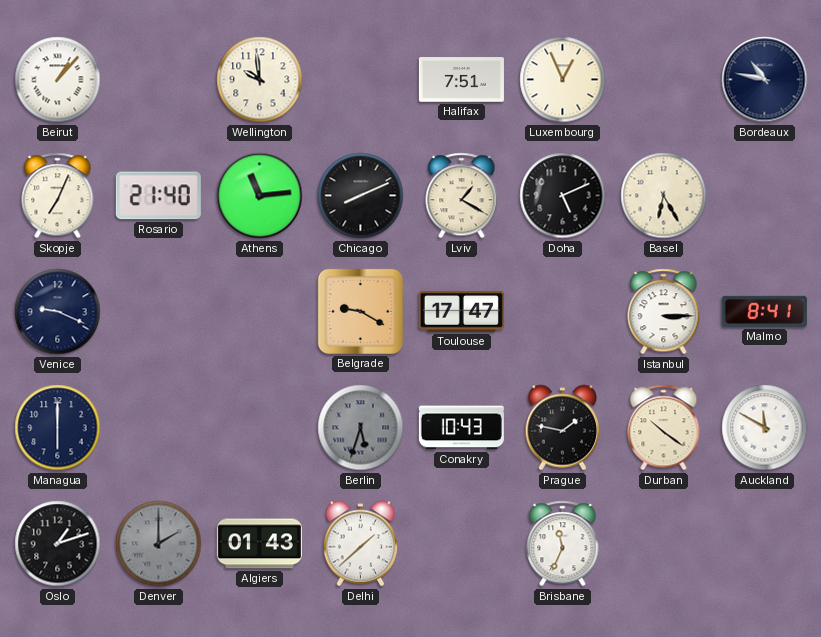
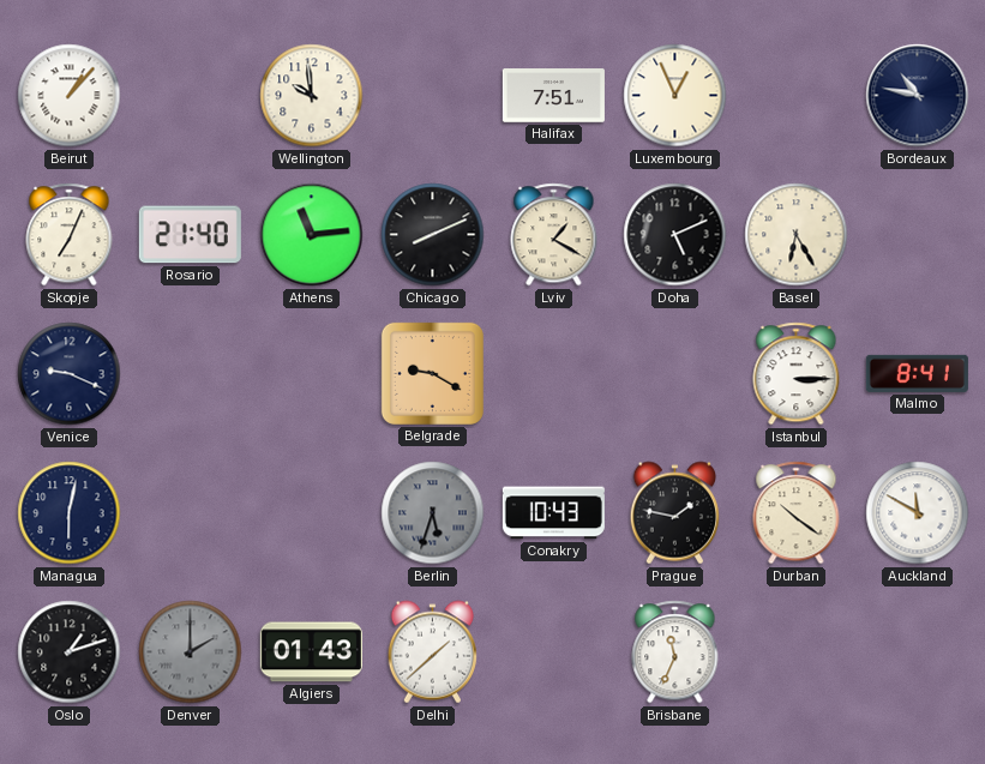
Toulouse: 17:47 -> none
Managua: 6:00 -> 6:02
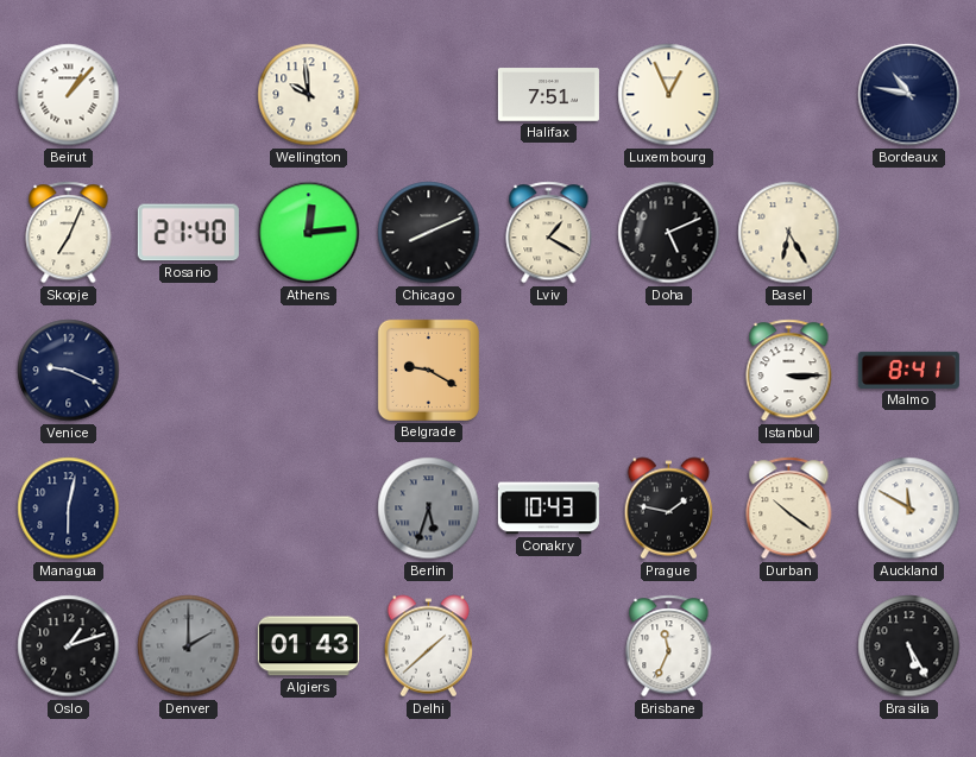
Athens: 11:14 -> 12:14
Brasilia: none -> 5:25
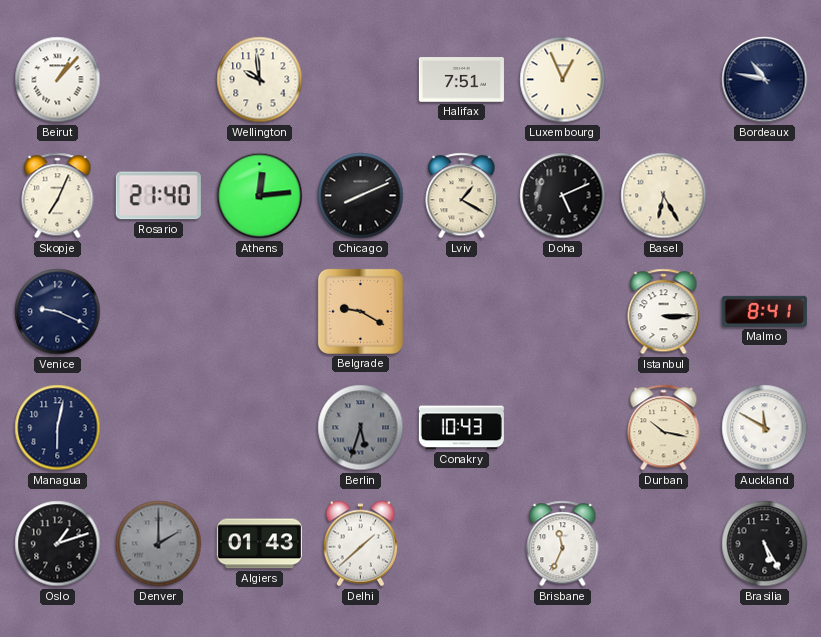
Prague: 1:47 -> none
Durban: 10:21 -> 10:17
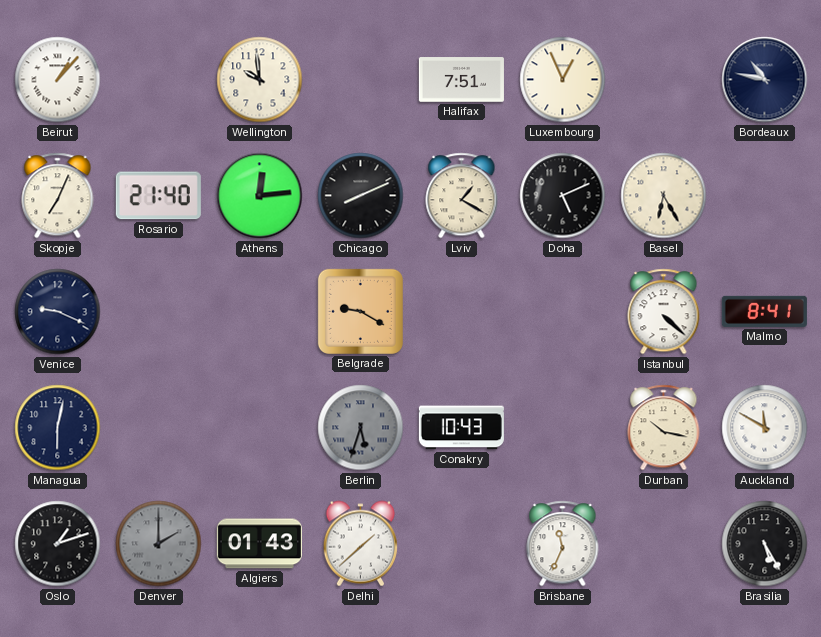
Istanbul: 3:15 -> 4:22
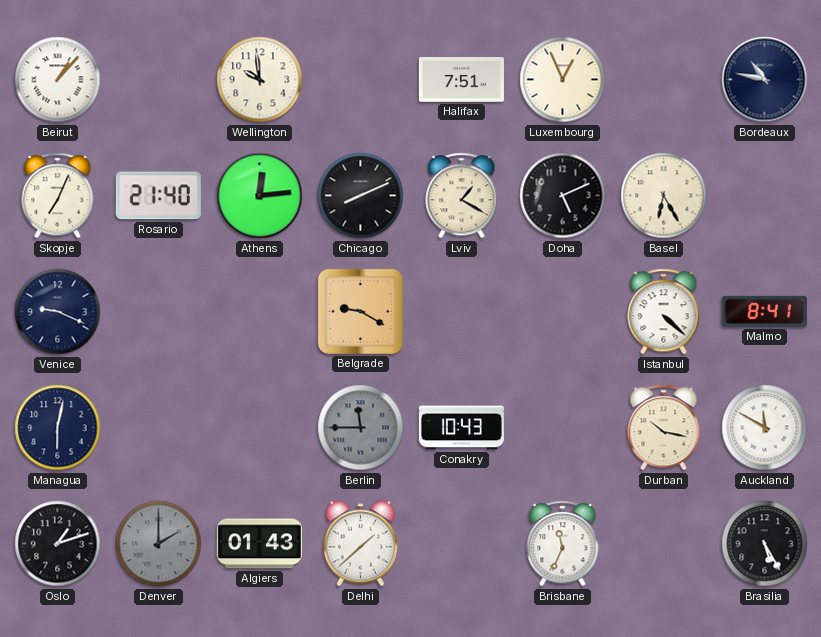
Berlin: 5:33 -> 11:45
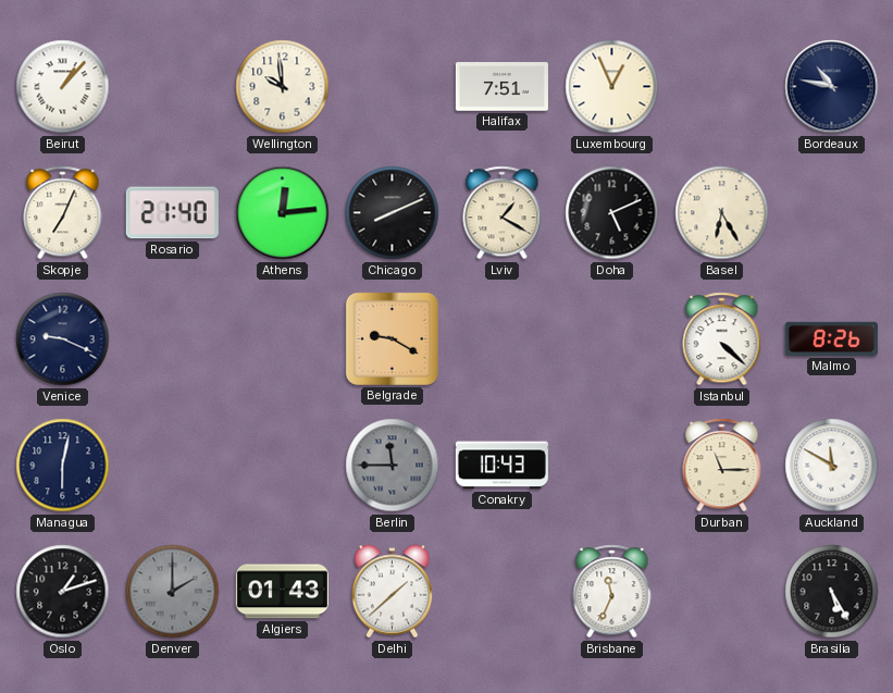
Malmo: 8:41 -> 8:26
Durban: 10:17 -> 11:15
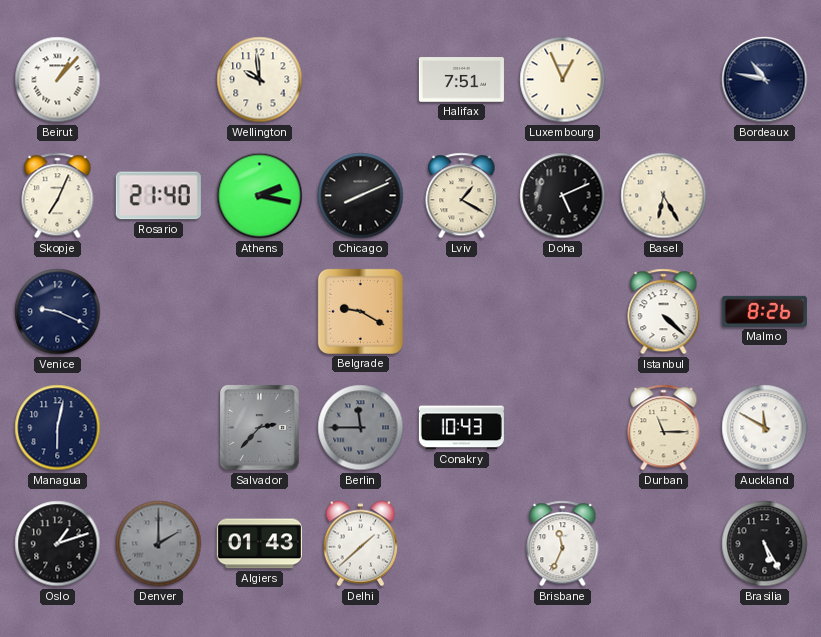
Athens: 12:14 -> 2:17
Salvador: none -> 2:37
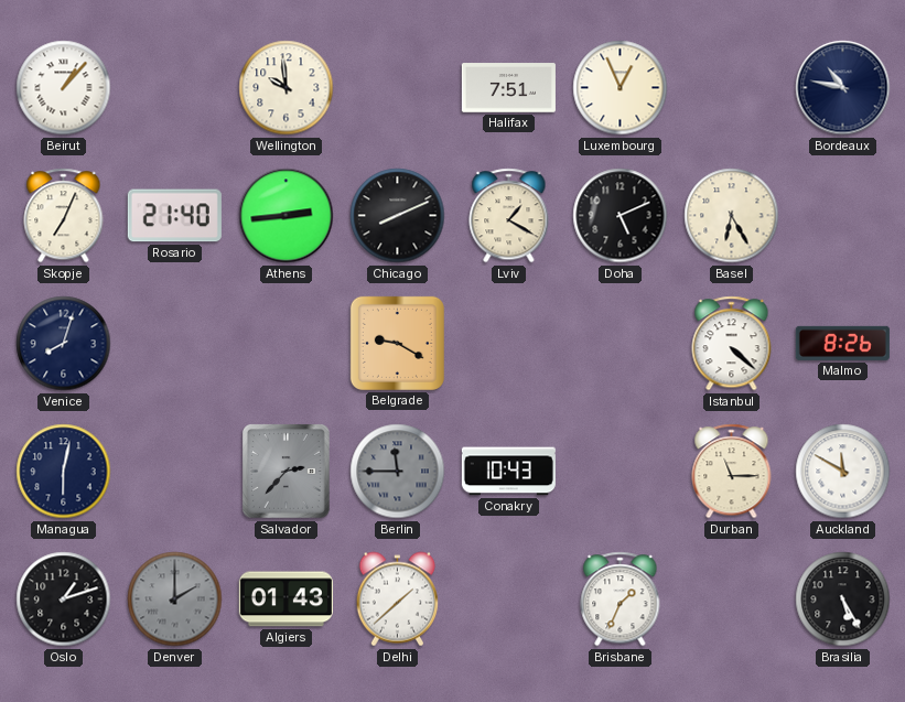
Athens: 2:17 -> 2:44
Venice: 9:19 -> 8:03
Brisbane: 11:34 -> 1:34
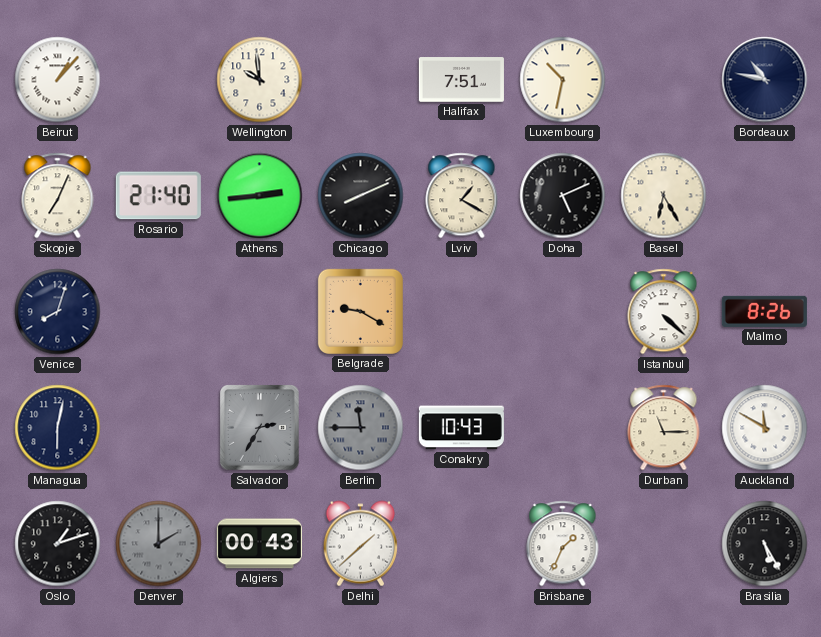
Luxembourg: 12:56 -> 10:32
Salvador: 2:37 -> 2:35
Algiers: 01:43 -> 00:43
